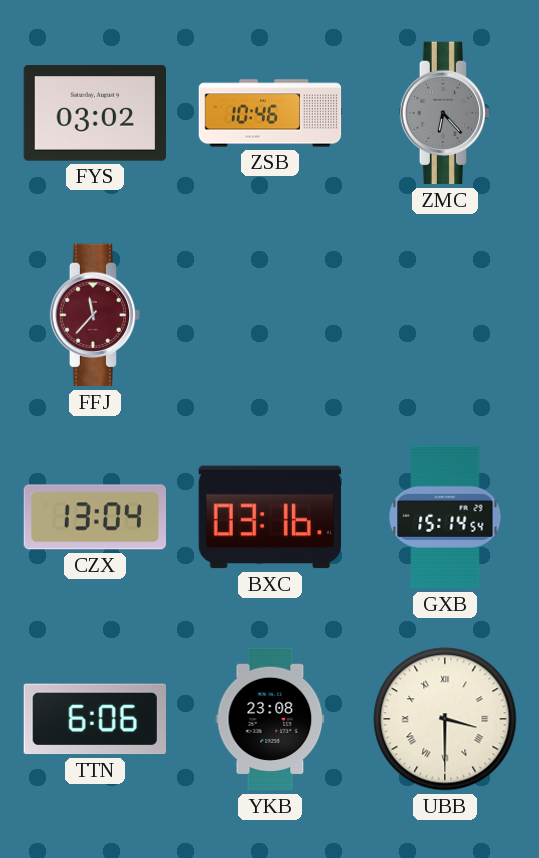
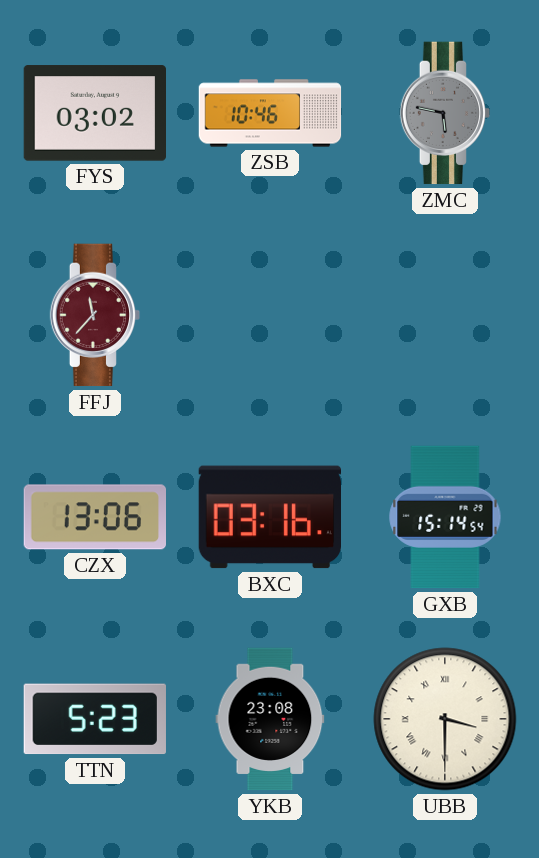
ZMC: 6:23 -> 5:47
CZX: 13:04 -> 13:06
TTN: 6:06 -> 5:23
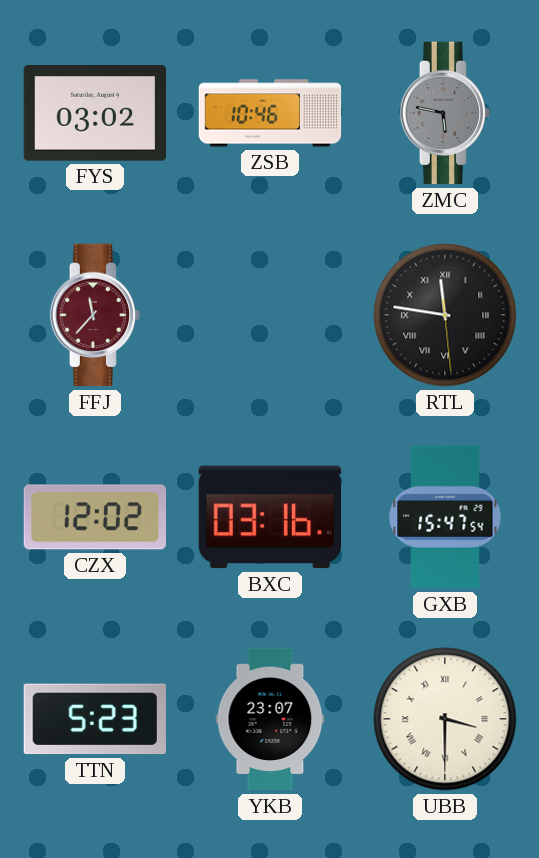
RTL: none -> 11:46
CZX: 13:06 -> 12:02
GXB: 15:14 -> 15:47
YKB: 23:08 -> 23:07
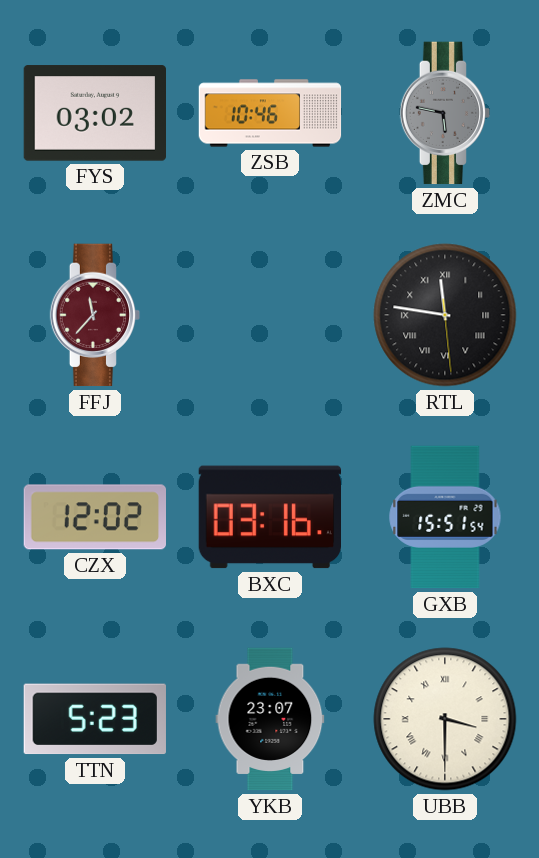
GXB: 15:47 -> 15:51
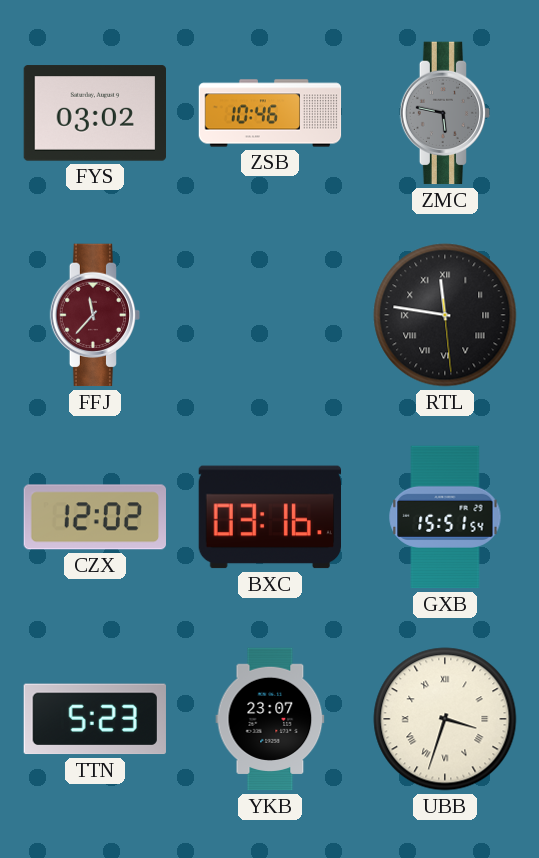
UBB: 3:30 -> 3:33
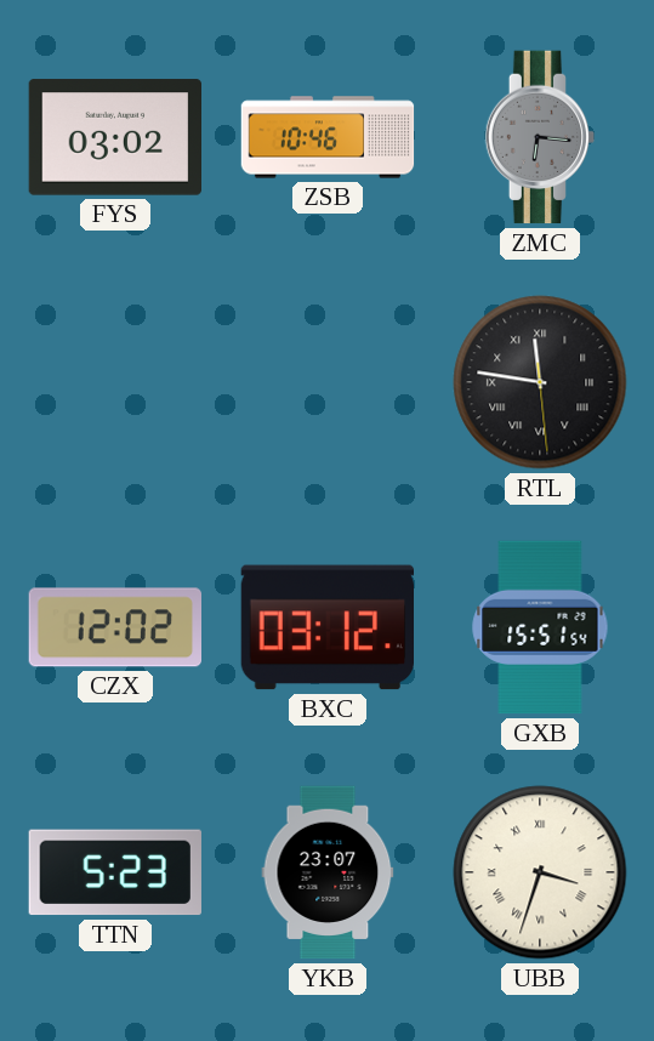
ZMC: 5:47 -> 6:16
FFJ: 11:37 -> none
BXC: 03:16 -> 03:12
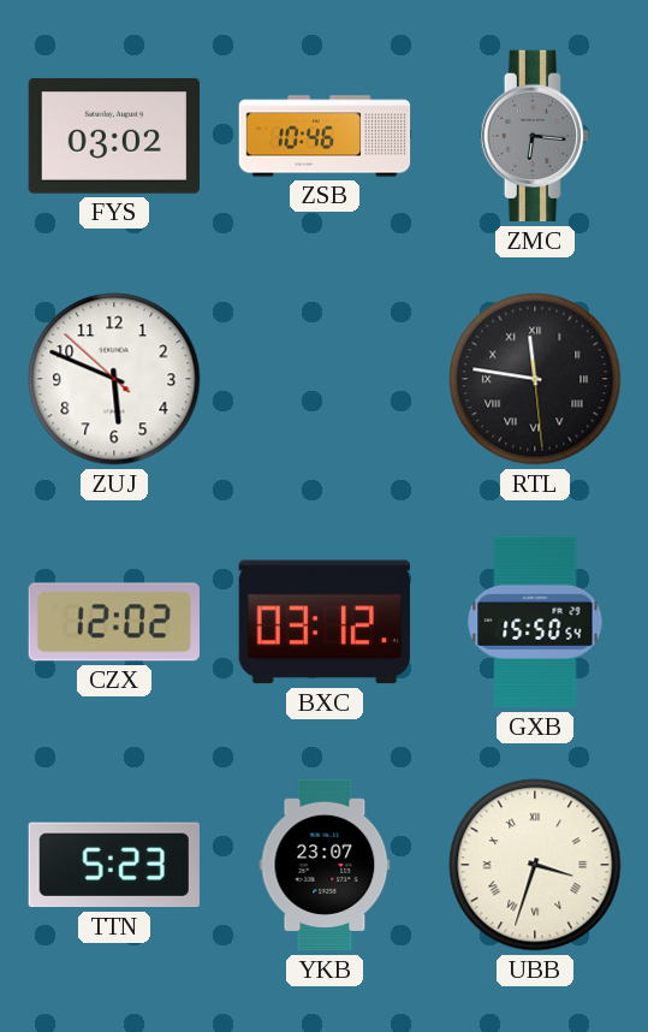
ZUJ: none -> 5:48
GXB: 15:51 -> 15:50
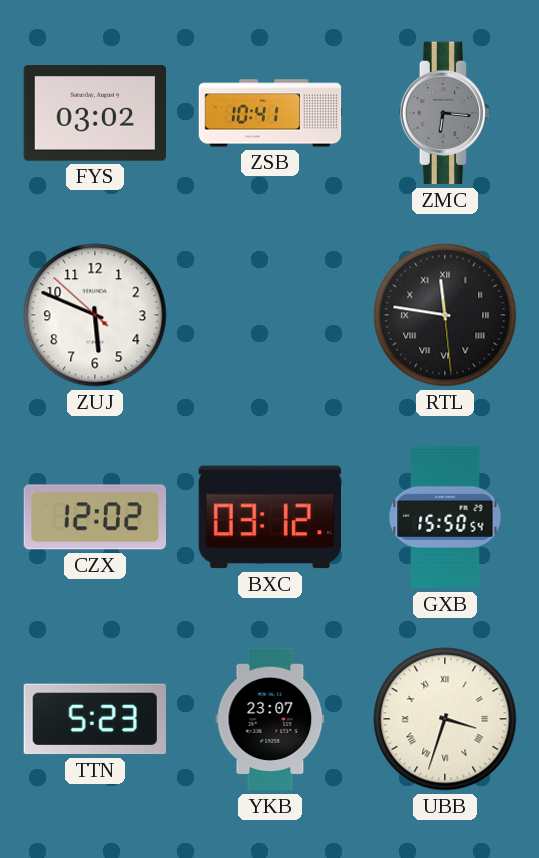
ZSB: 10:46 -> 10:41
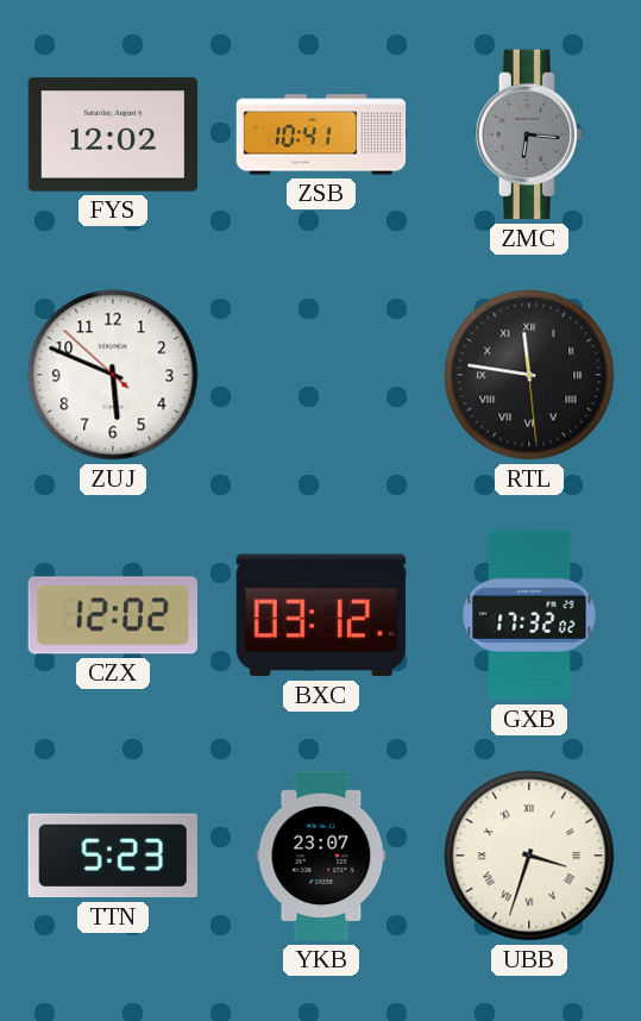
FYS: 03:02 -> 12:02
GXB: 15:50 -> 17:32
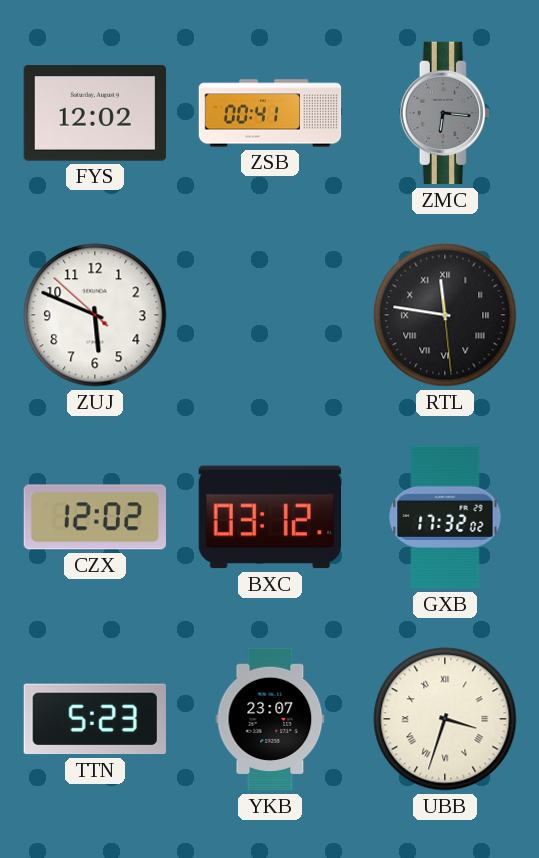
ZSB: 10:41 -> 00:41
